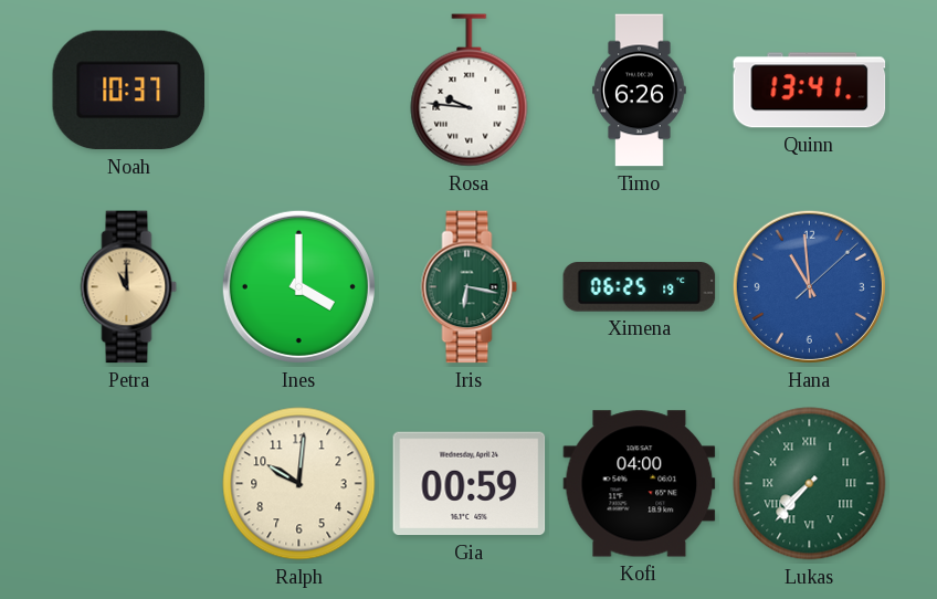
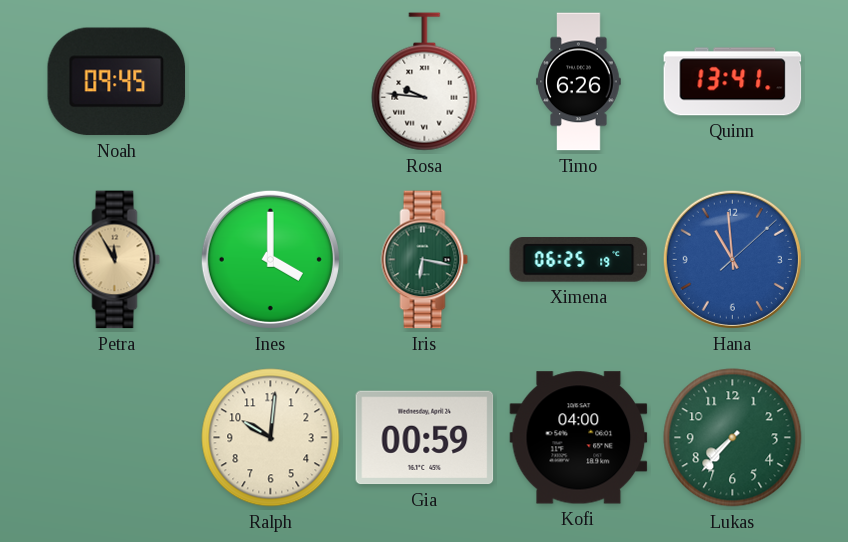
Noah: 10:37 -> 09:45
Petra: 11:00 -> 11:55
Lukas numerals: Roman -> Arabic
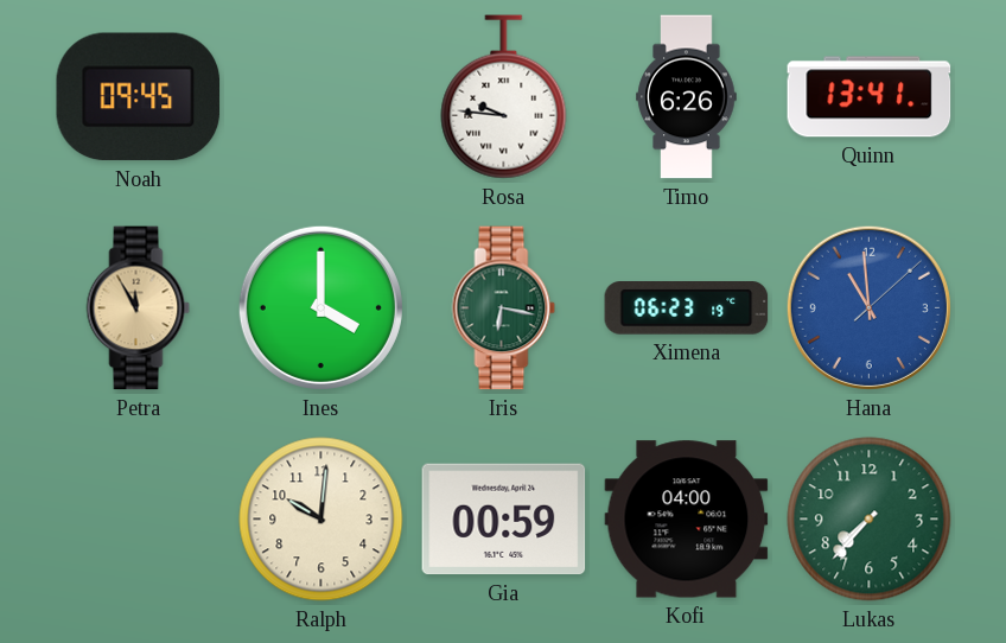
Ximena: 06:25 -> 06:23
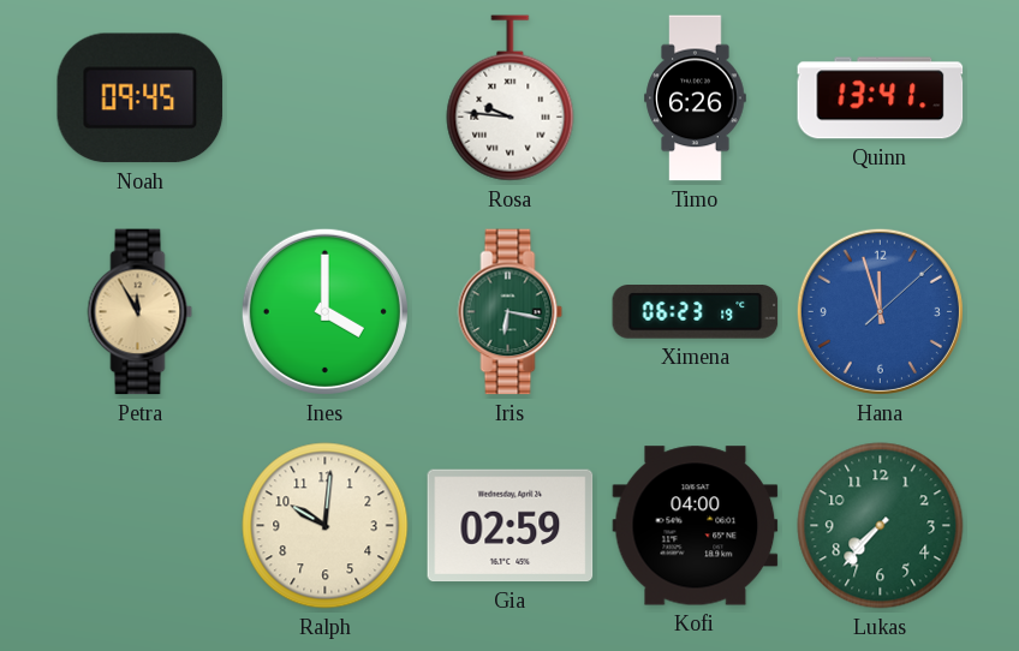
Hana: 10:59 -> 11:57
Gia: 00:59 -> 02:59
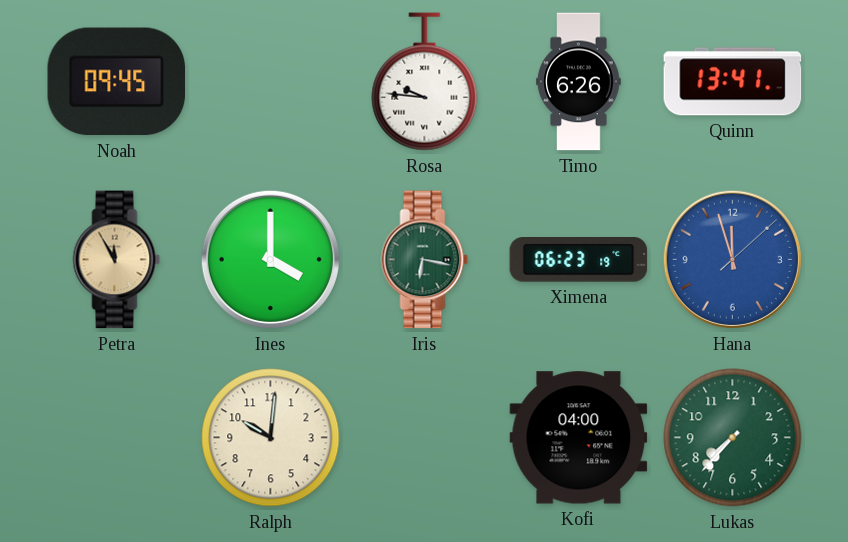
Gia: 02:59 -> none
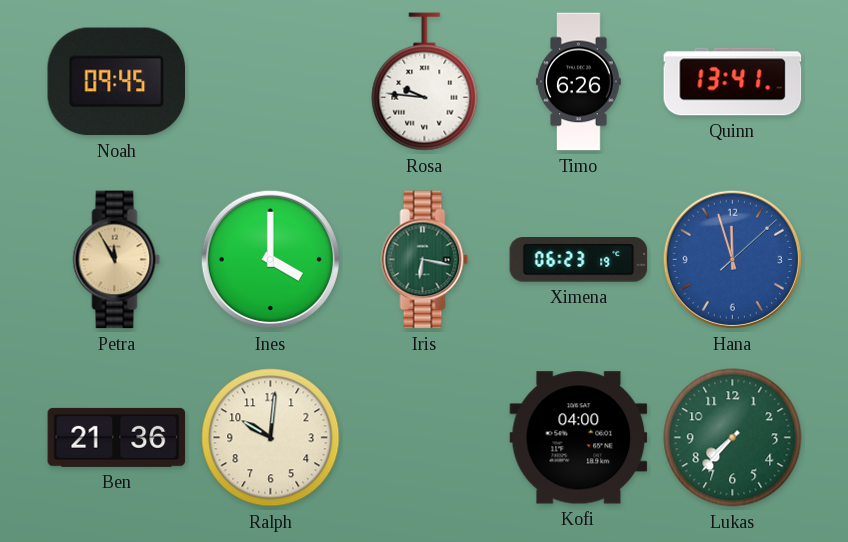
Ben: none -> 21:36
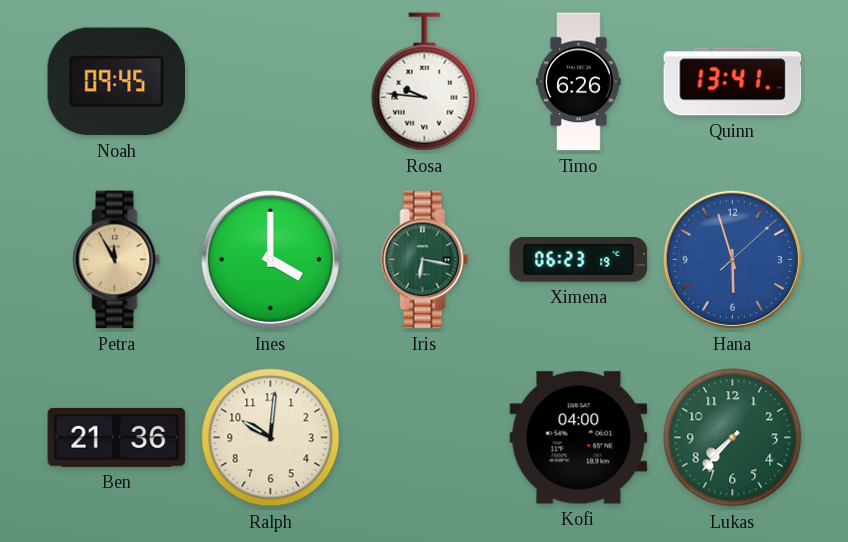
Hana: 11:57 -> 5:57
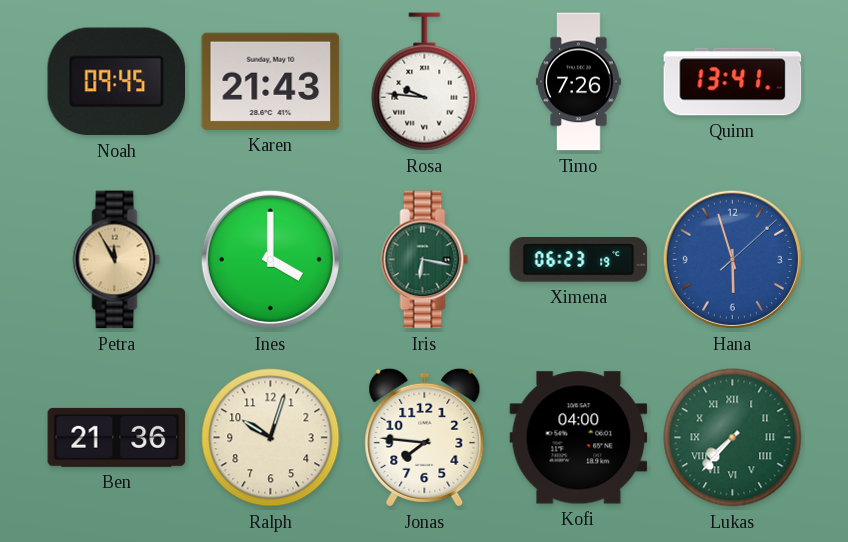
Karen: none -> 21:43
Timo: 6:26 -> 7:26
Ralph: 10:01 -> 10:03
Jonas: none -> 7:46
Lukas numerals: Arabic -> Roman
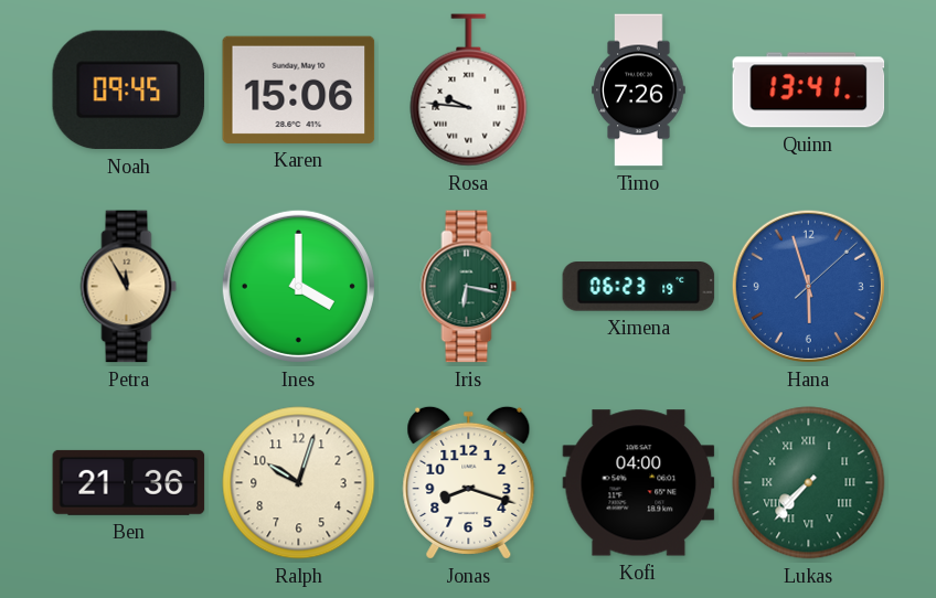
Karen: 21:43 -> 15:06
Jonas: 7:46 -> 8:18
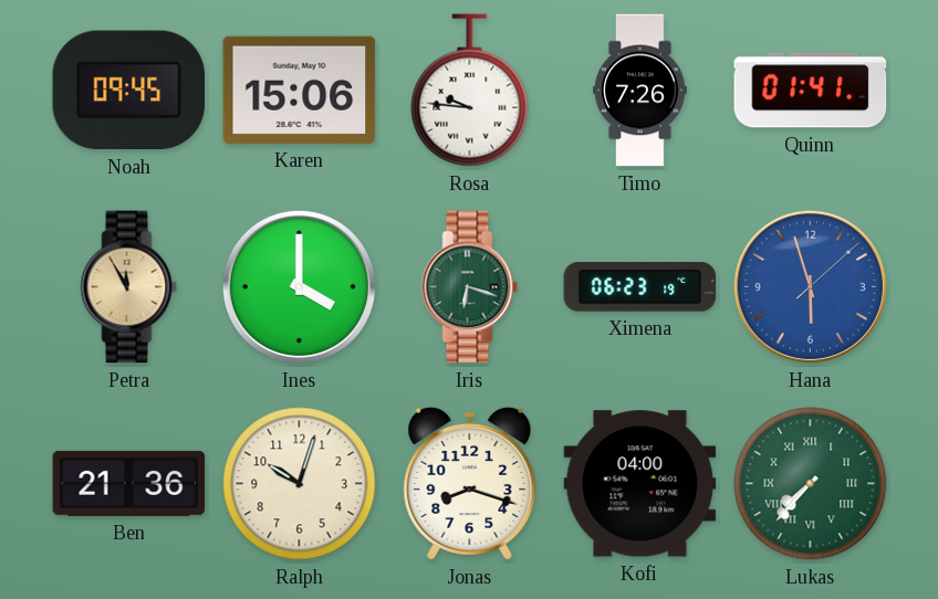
Quinn: 13:41 -> 01:41
Iris: 6:17 -> 6:18
